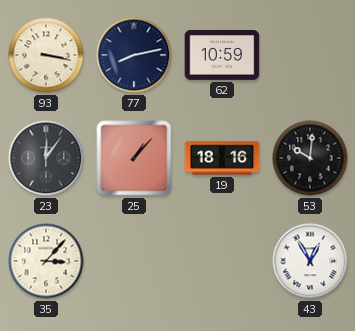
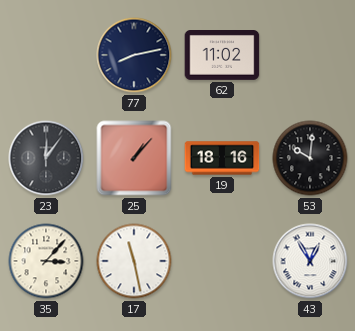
93: 3:17 -> none
62: 10:59 -> 11:02
17: none -> 11:28
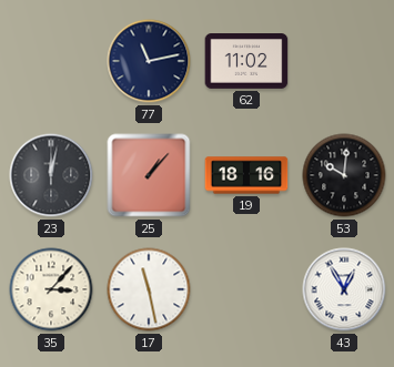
77: 8:13 -> 11:13
23: 12:06 -> 12:02
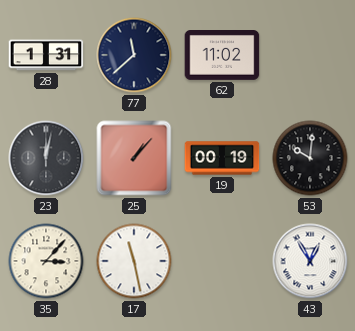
28: none -> 1:31
77: 11:13 -> 11:38
19: 18:16 -> 00:19
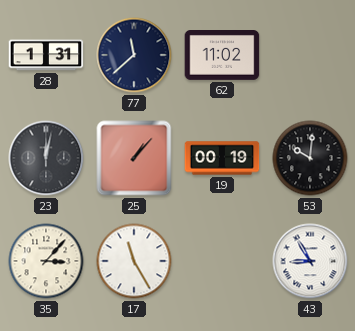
17: 11:28 -> 11:25
43: 12:55 -> 8:55
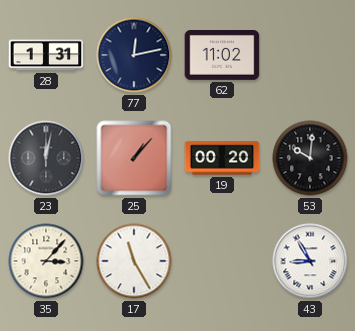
77: 11:38 -> 12:13
19: 00:19 -> 00:20
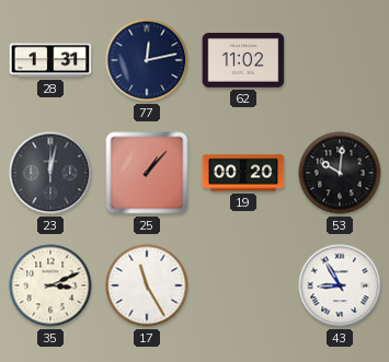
35: 3:07 -> 3:11
